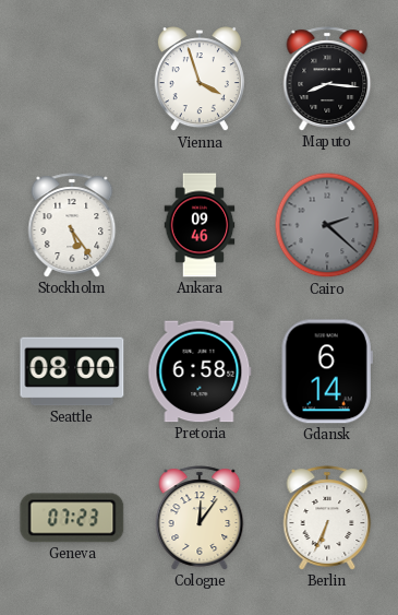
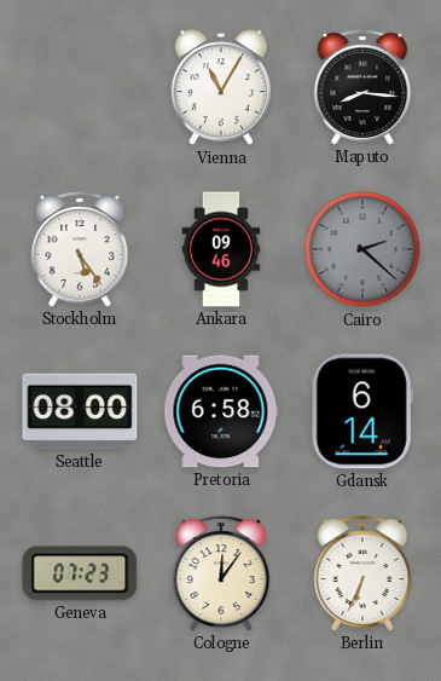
Vienna: 3:57 -> 11:05
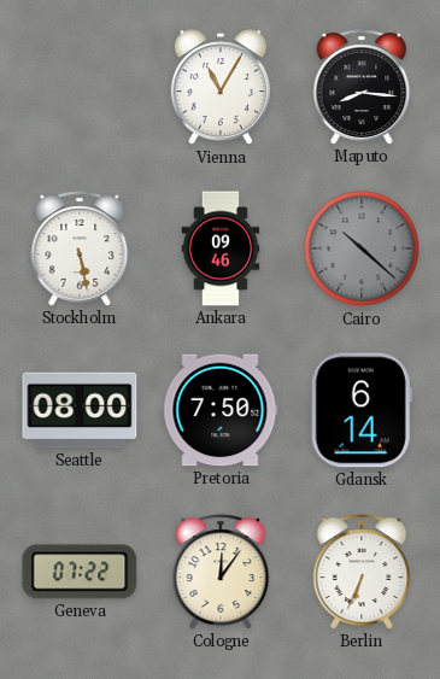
Stockholm: 5:24 -> 5:28
Cairo: 2:22 -> 10:22
Pretoria: 6:58 -> 7:50
Geneva: 07:23 -> 07:22
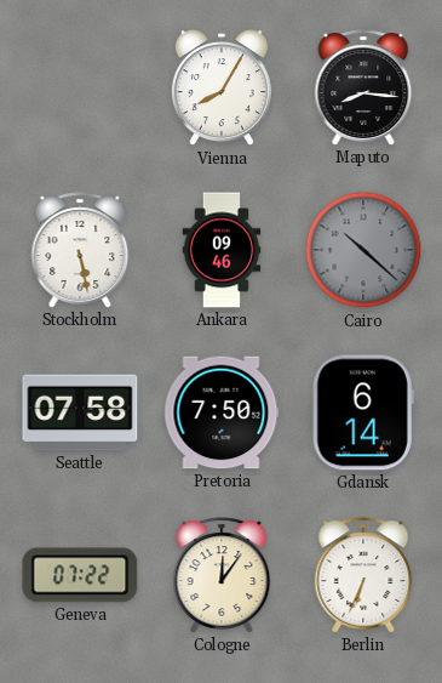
Vienna: 11:05 -> 8:05
Seattle: 08:00 -> 07:58
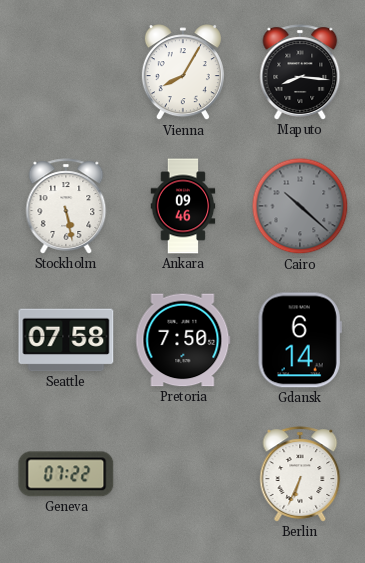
Cologne: 12:06 -> none
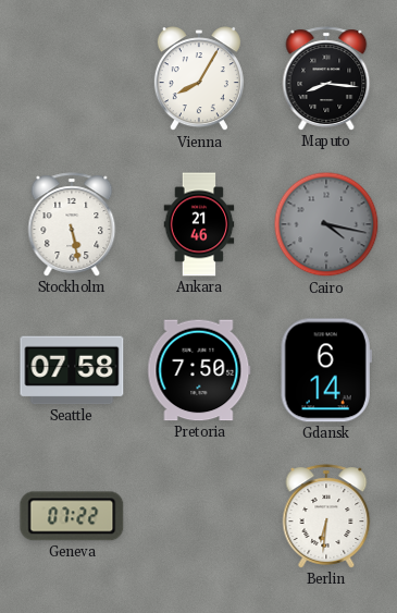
Ankara: 09:46 -> 21:46
Cairo: 10:22 -> 4:17
Berlin: 6:34 -> 6:31
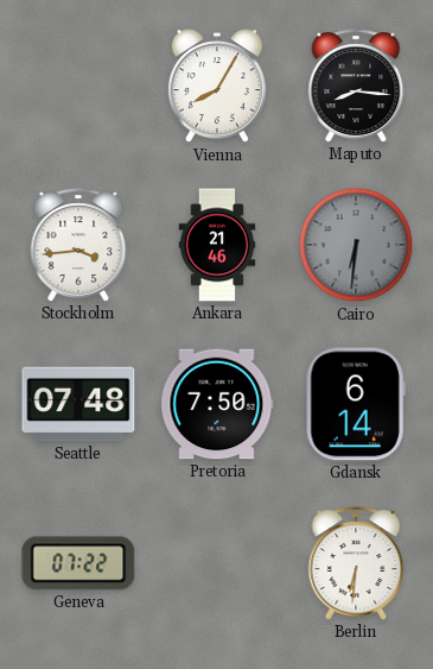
Stockholm: 5:28 -> 3:44
Cairo: 4:17 -> 6:31
Seattle: 07:58 -> 07:48
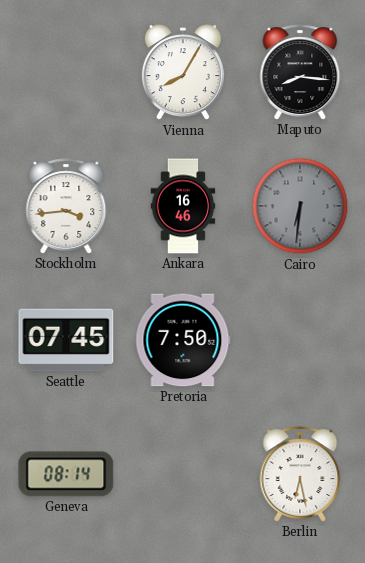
Ankara: 21:46 -> 16:46
Seattle: 07:48 -> 07:45
Gdansk: 6:14 -> none
Geneva: 07:22 -> 08:14
Berlin: 6:31 -> 6:28
